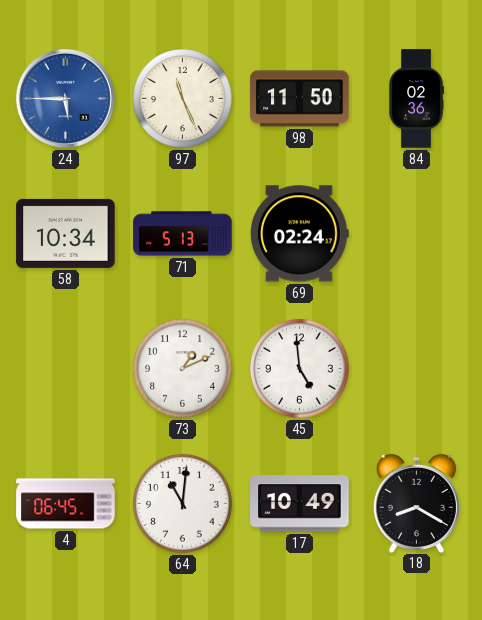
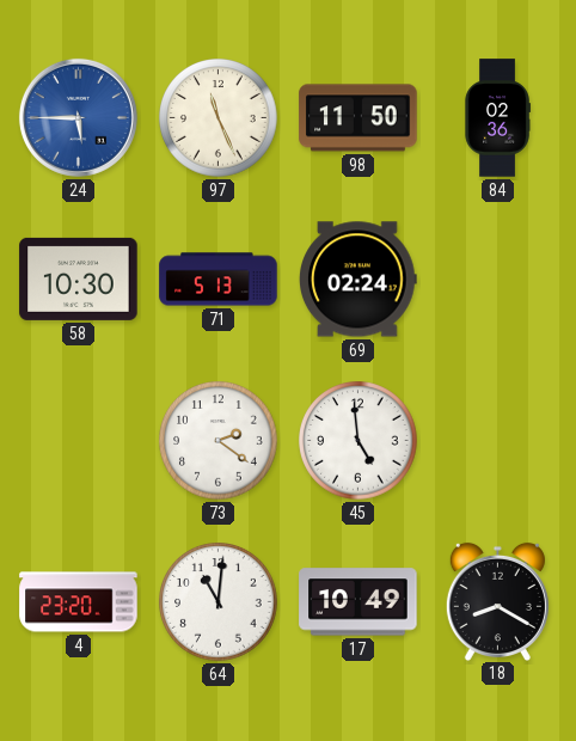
58: 10:34 -> 10:30
73: 1:11 -> 2:21
4: 06:45 -> 23:20
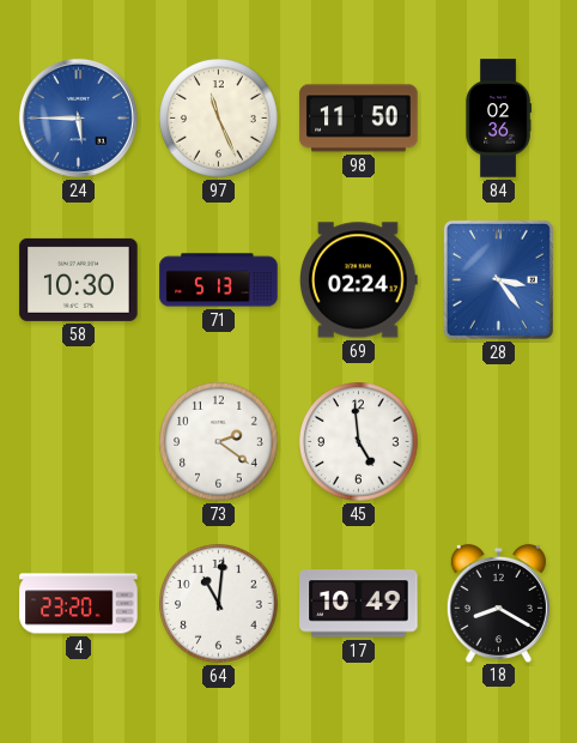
28: none -> 3:24
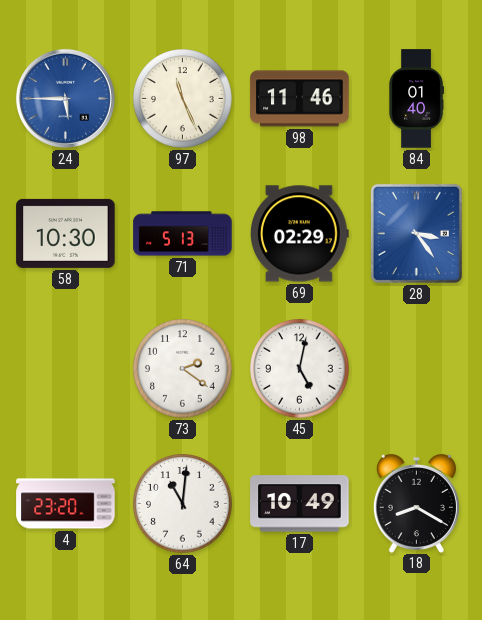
98: 11:50 -> 11:46
84: 02:36 -> 01:40
69: 02:24 -> 02:29
45: 4:59 -> 5:02
